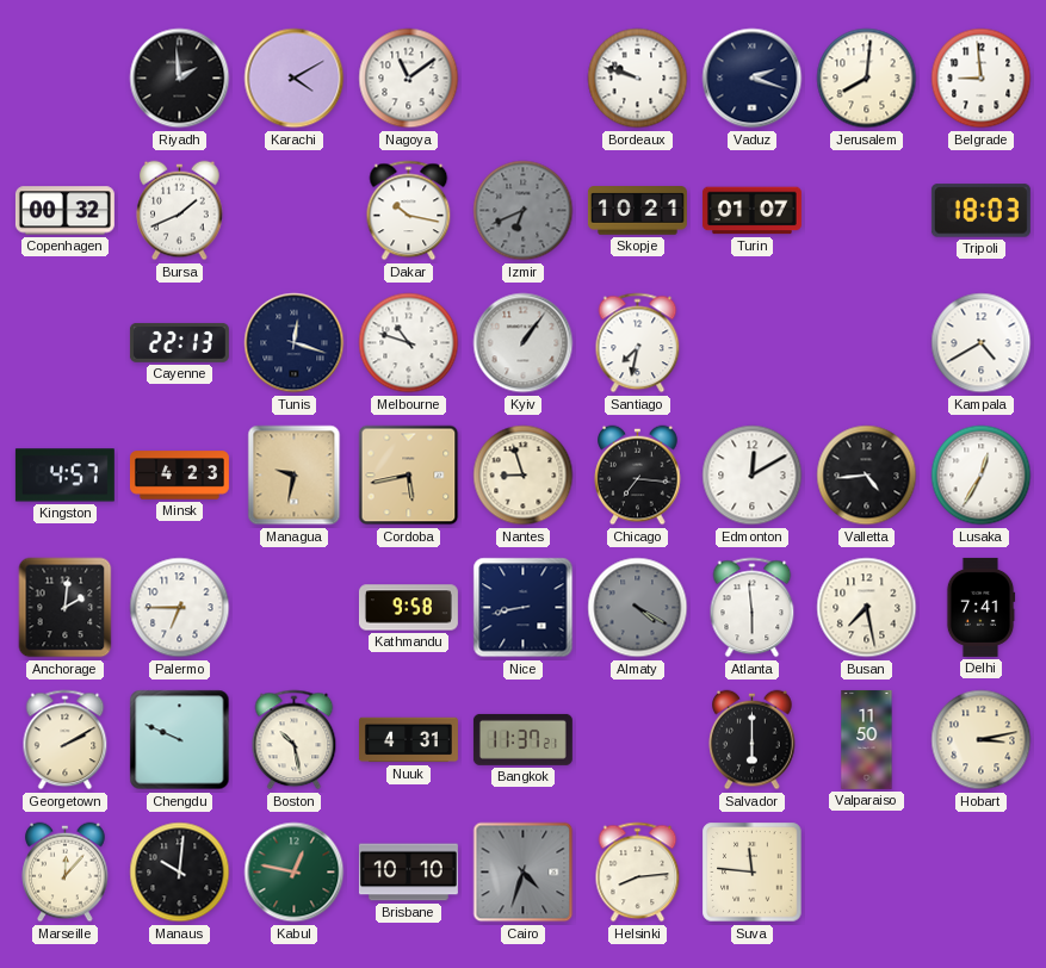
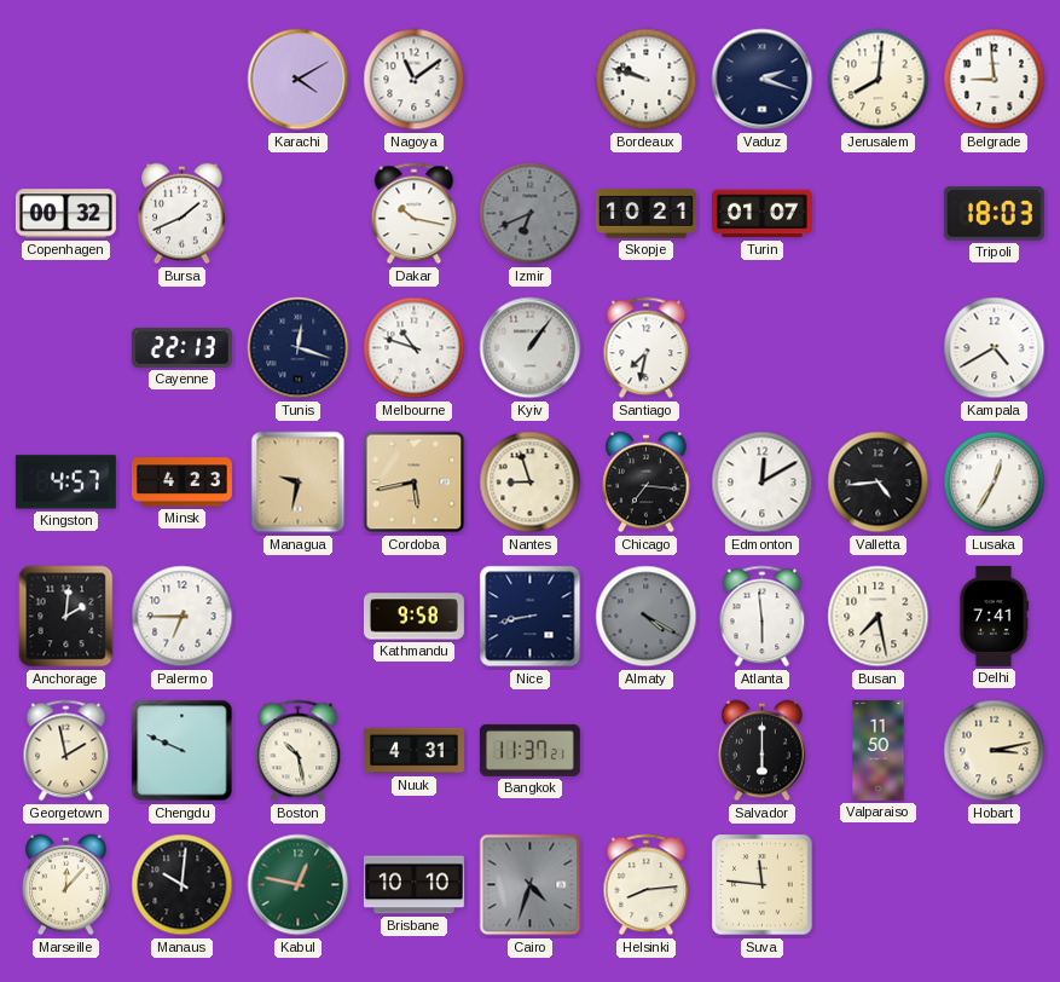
Riyadh: 1:59 -> none
Georgetown: 2:10 -> 1:58
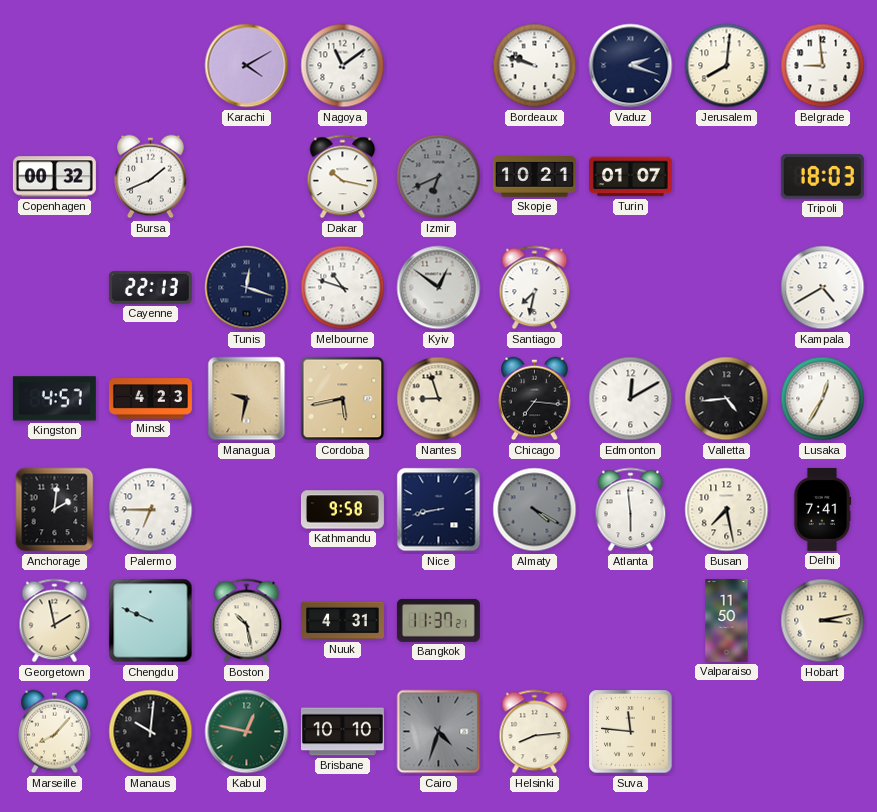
Kyiv: 1:06 -> 12:51
Salvador: 6:00 -> none
Marseille: 12:07 -> 8:07
